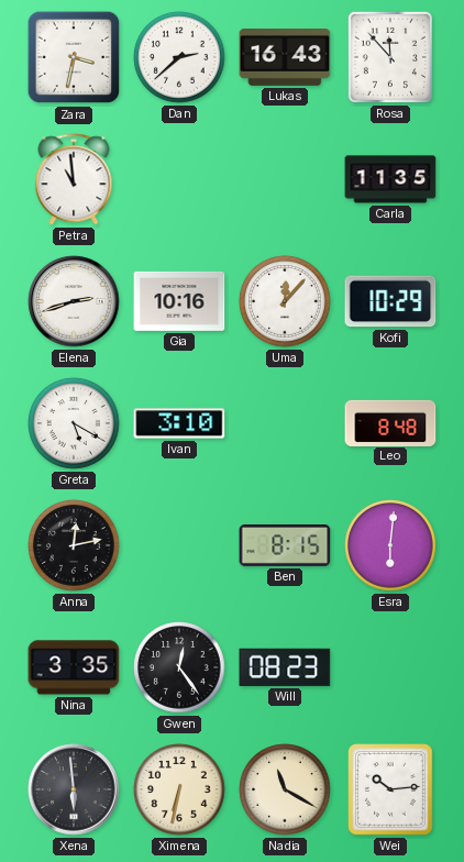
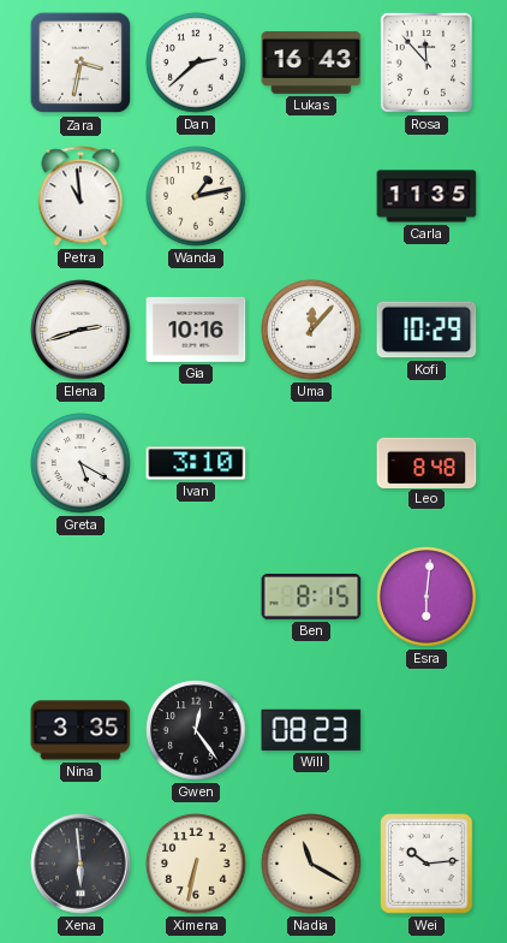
Wanda: none -> 1:13
Anna: 12:13 -> none
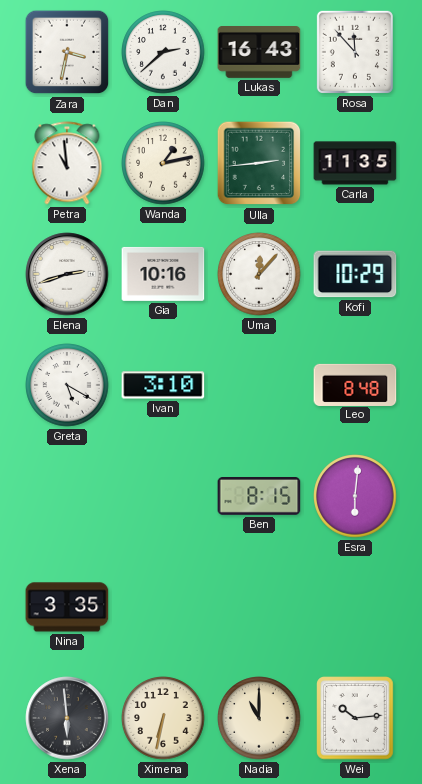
Ulla: none -> 2:44
Gwen: 12:24 -> none
Will: 08:23 -> none
Nadia: 11:20 -> 11:00
